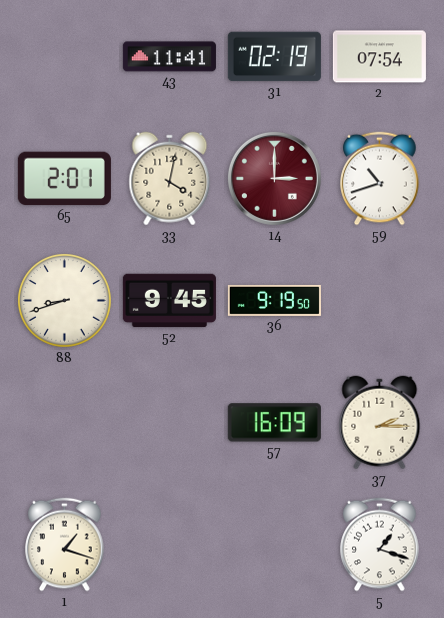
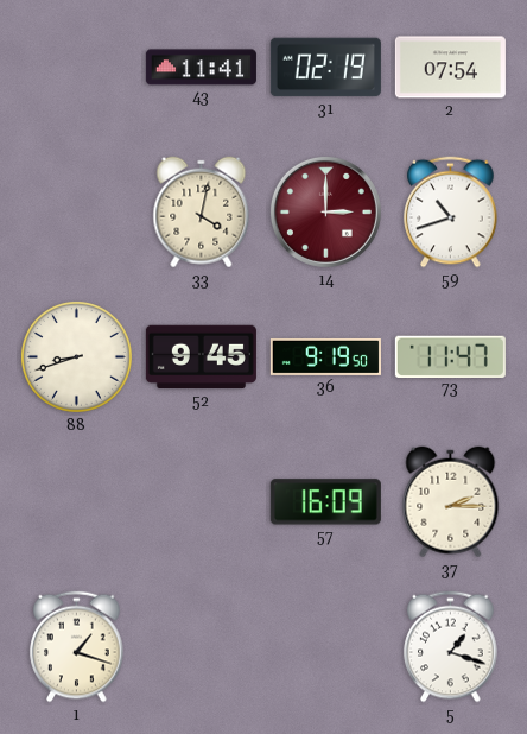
65: 2:01 -> none
73: none -> 11:47
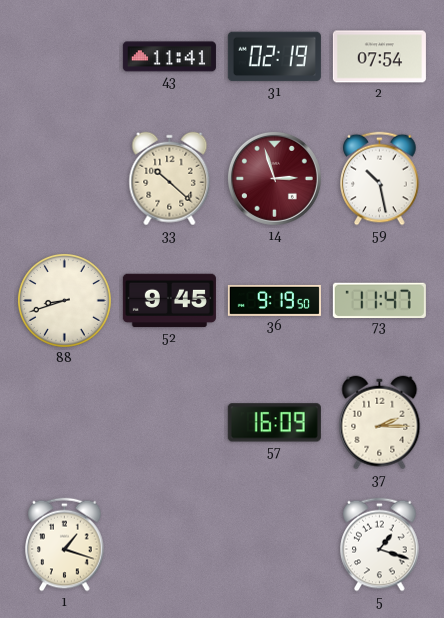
33: 4:02 -> 10:22
14: 3:00 -> 2:57
59: 10:42 -> 10:28
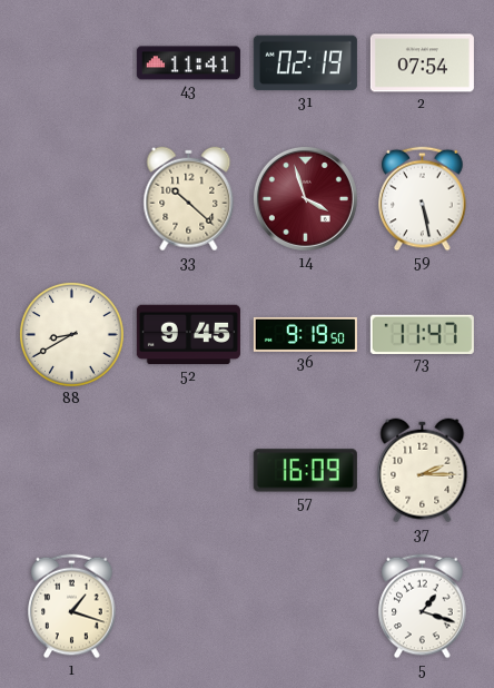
14: 2:57 -> 3:57
59: 10:28 -> 5:28
88: 8:42 -> 8:40
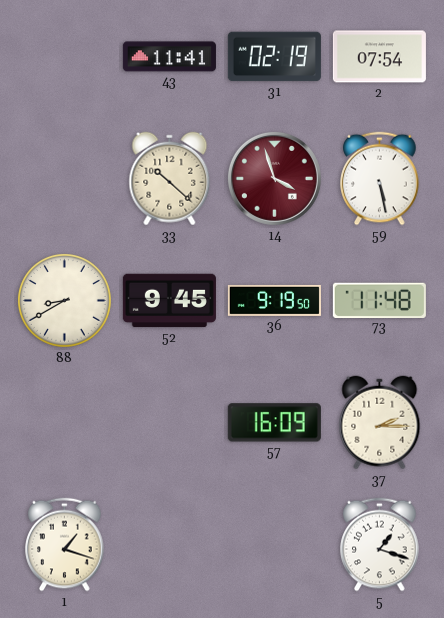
73: 11:47 -> 11:48
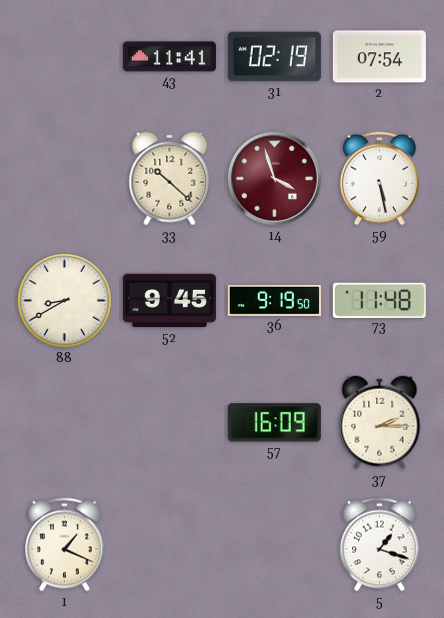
1: 1:18 -> 1:19
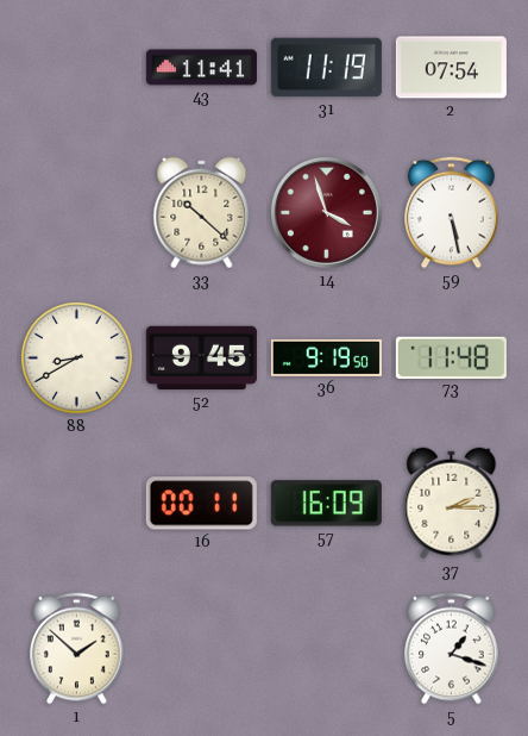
31: 02:19 -> 11:19
16: none -> 00:11
1: 1:19 -> 1:52
